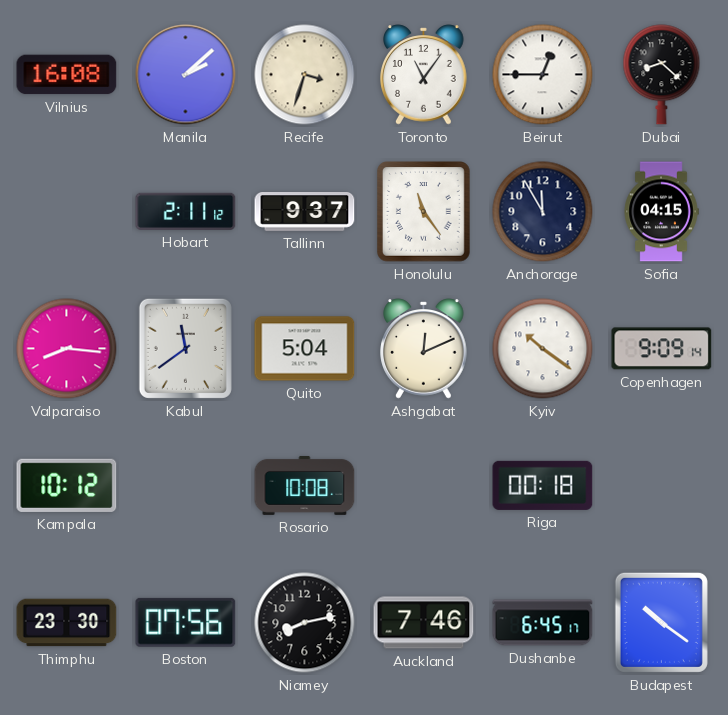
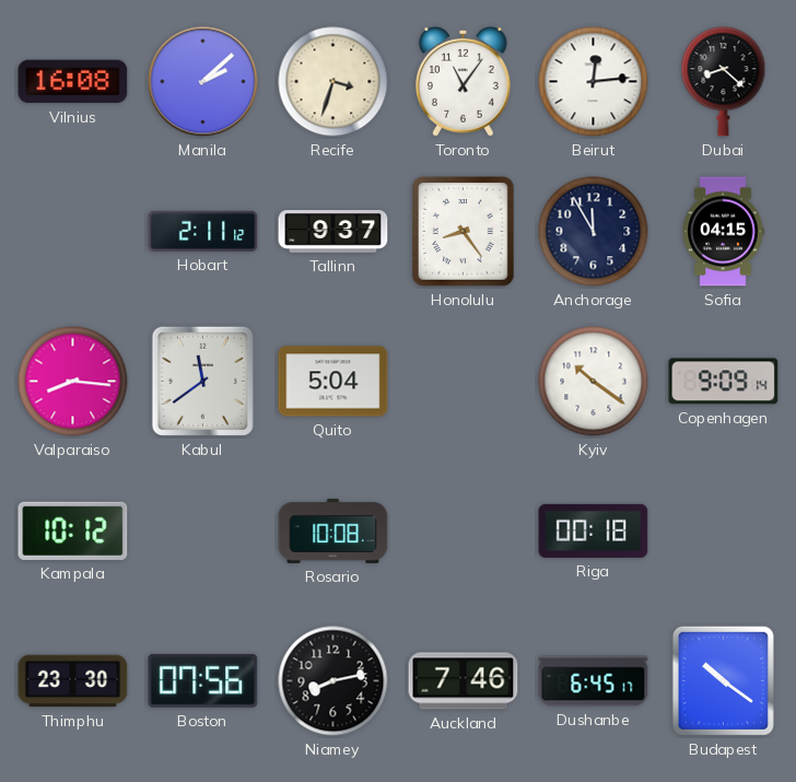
Beirut: 12:45 -> 12:14
Honolulu: 11:24 -> 8:24
Ashgabat: 12:11 -> none
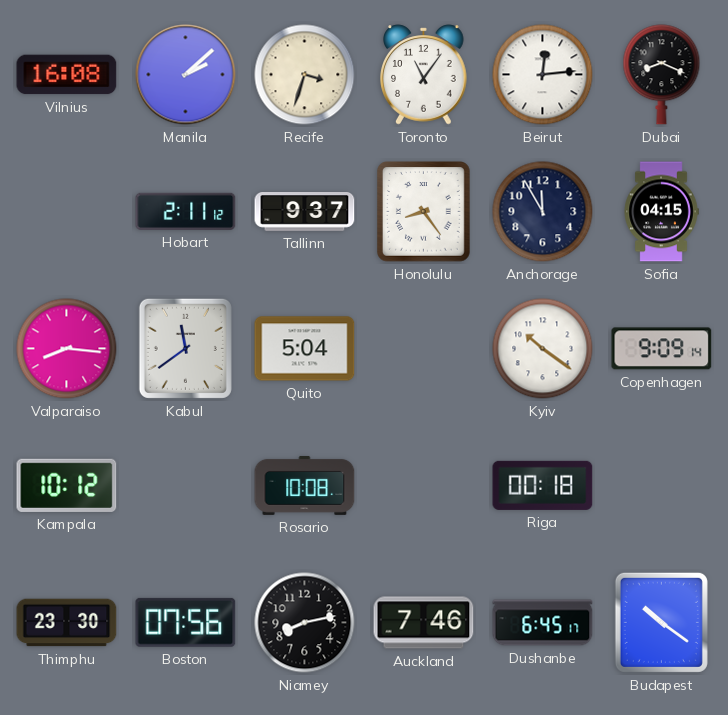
Dubai: 8:22 -> 8:19
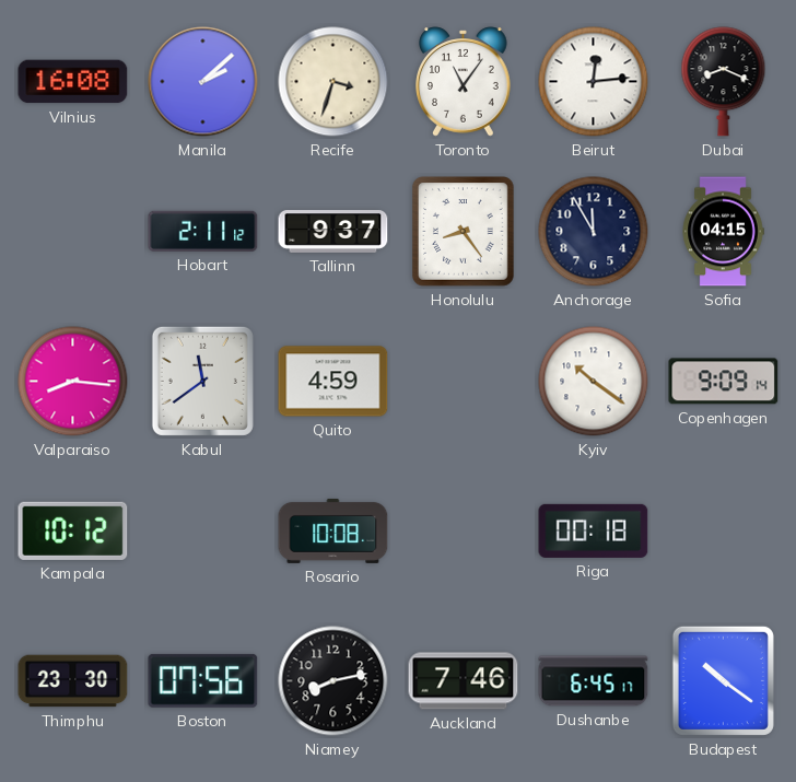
Quito: 5:04 -> 4:59
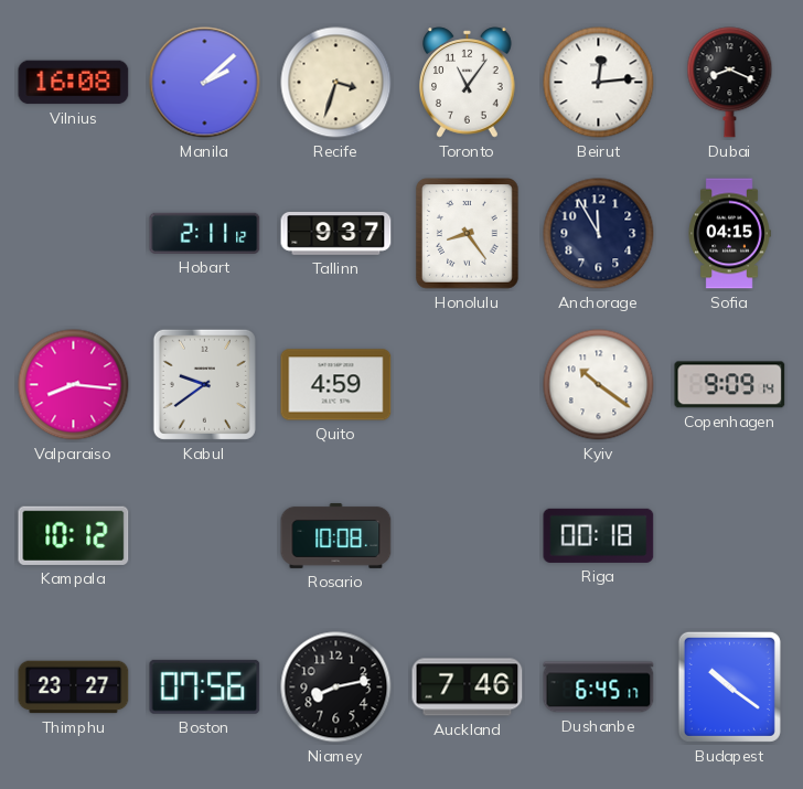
Kabul: 11:39 -> 9:39
Thimphu: 23:30 -> 23:27
